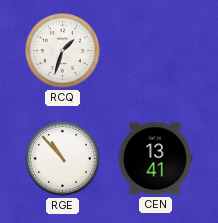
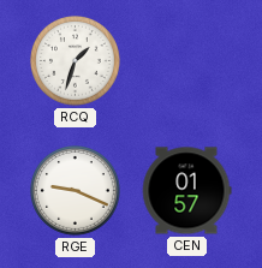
RGE: 10:53 -> 9:19
CEN: 13:41 -> 01:57
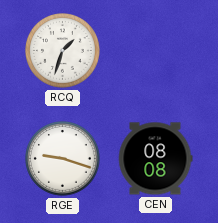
RGE: 9:19 -> 9:18
CEN: 01:57 -> 08:08
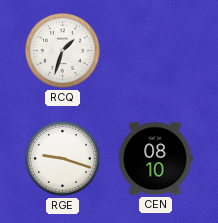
CEN: 08:08 -> 08:10
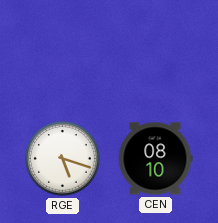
RCQ: 1:33 -> none
RGE: 9:18 -> 5:18
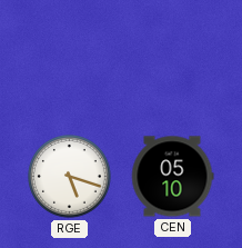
CEN: 08:10 -> 05:10
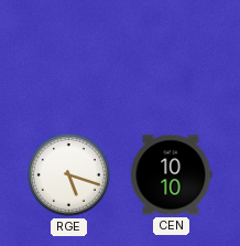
CEN: 05:10 -> 10:10
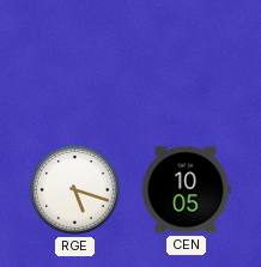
CEN: 10:10 -> 10:05
